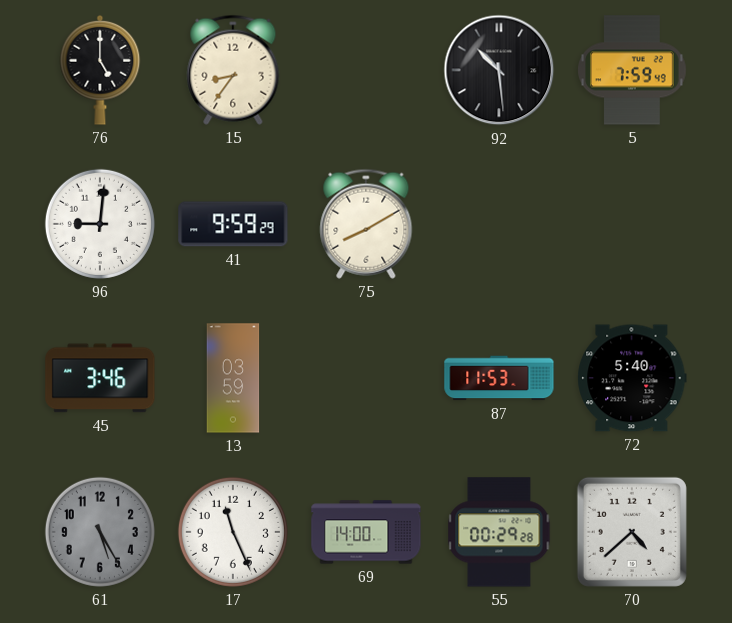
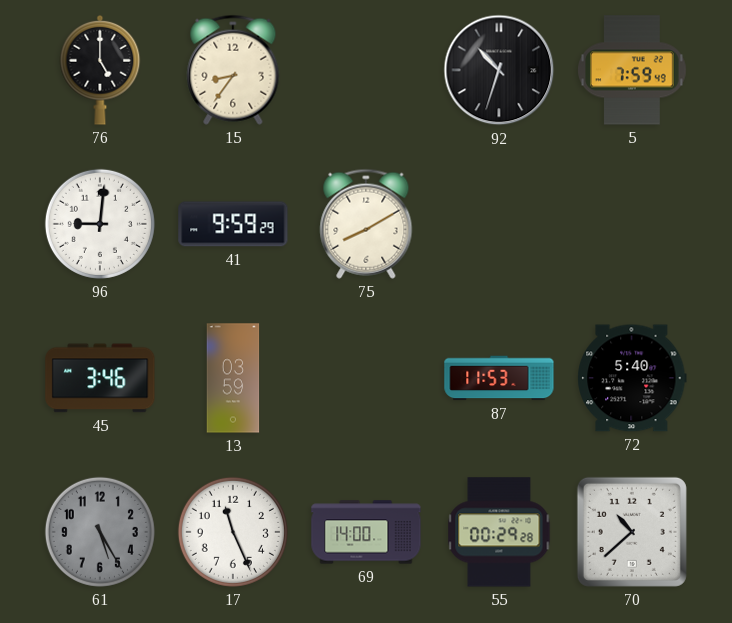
92: 10:29 -> 10:33
70: 4:38 -> 10:38
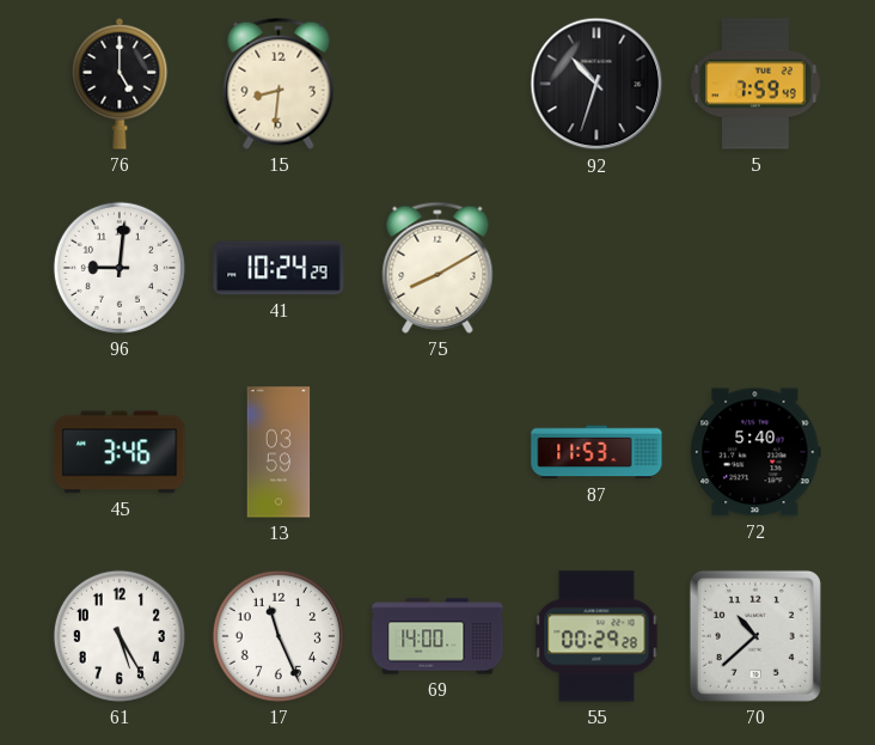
15: 8:36 -> 8:31
41: 9:59 -> 10:24
61 dial: grey -> white
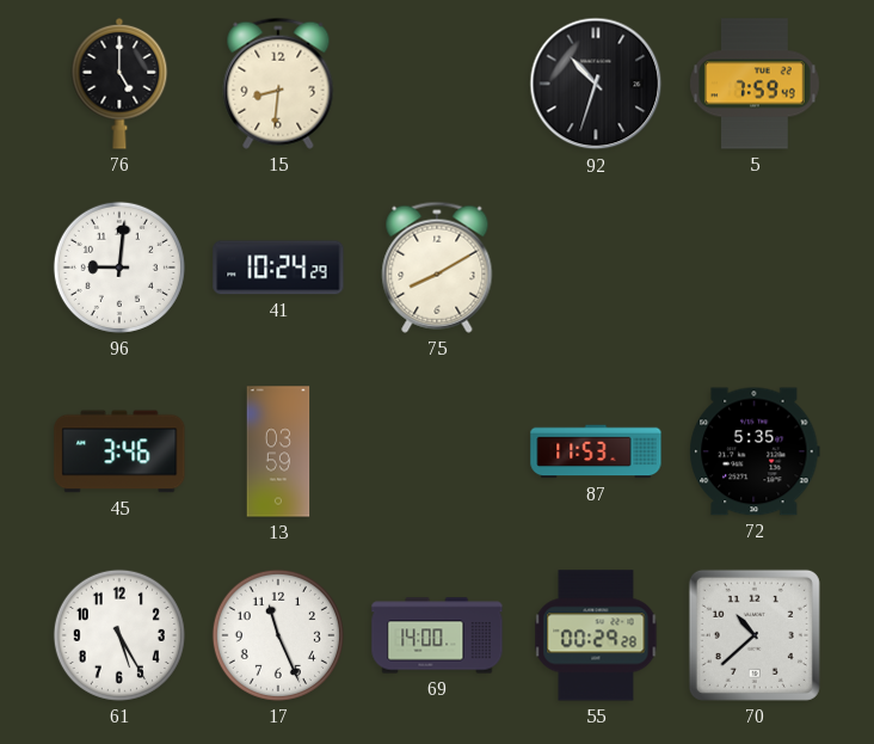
72: 5:40 -> 5:35
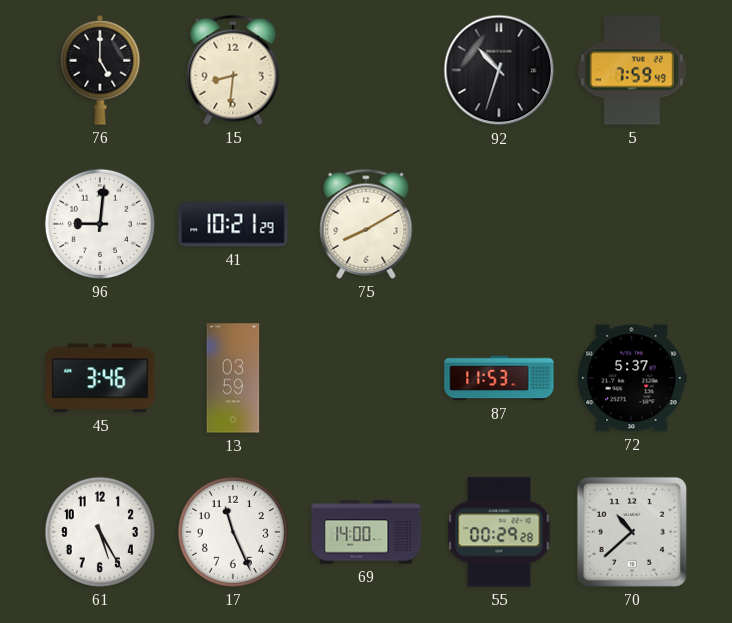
41: 10:24 -> 10:21
72: 5:35 -> 5:37
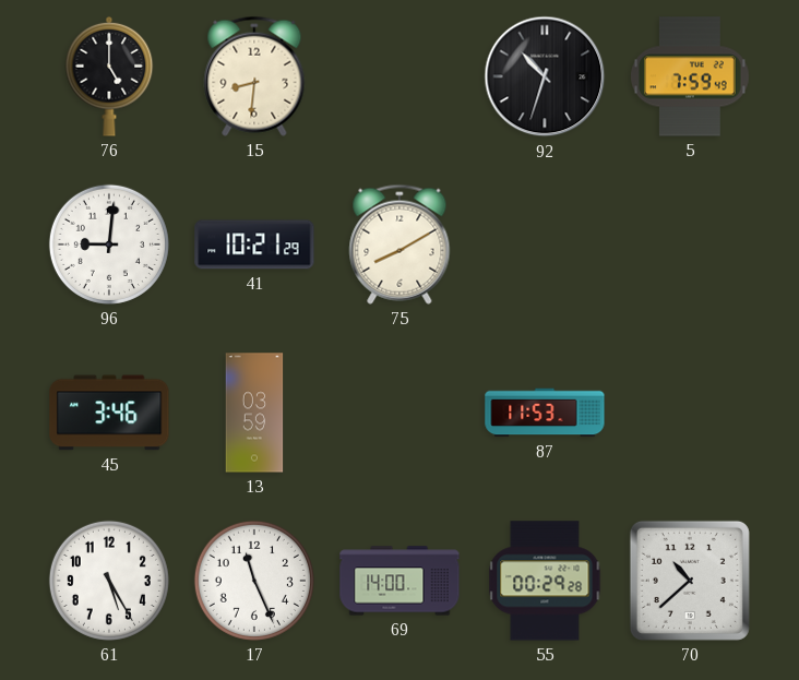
72: 5:37 -> none
